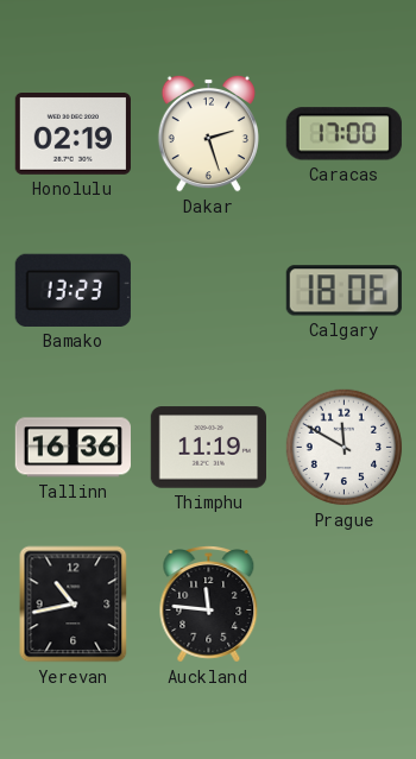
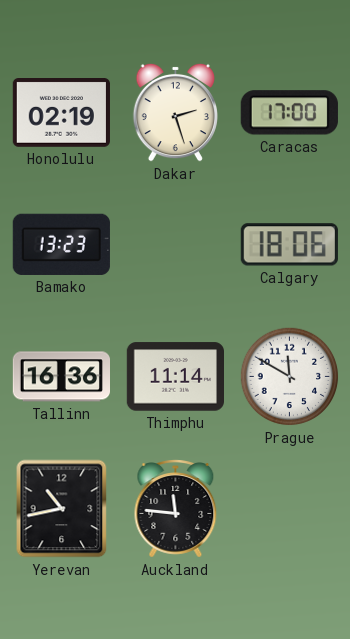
Thimphu: 11:19 -> 11:14
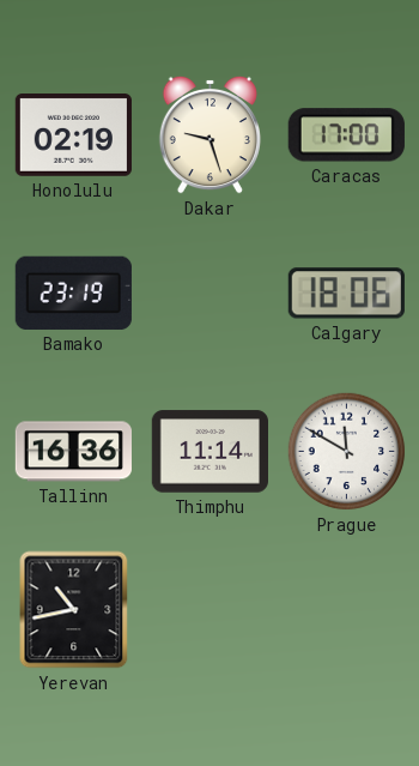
Dakar: 2:27 -> 9:27
Bamako: 13:23 -> 23:19
Auckland: 11:46 -> none
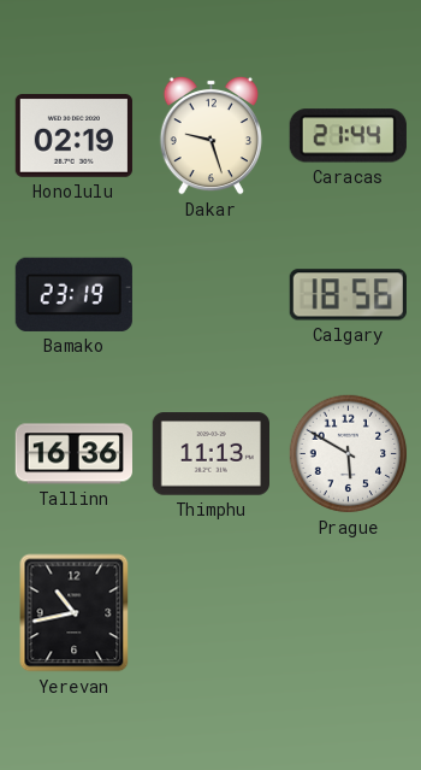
Caracas: 17:00 -> 21:44
Calgary: 18:06 -> 18:56
Thimphu: 11:14 -> 11:13
Prague: 11:50 -> 5:50
